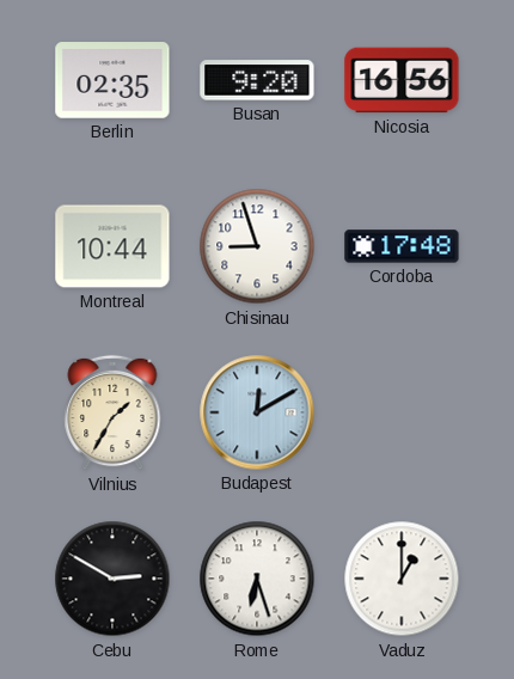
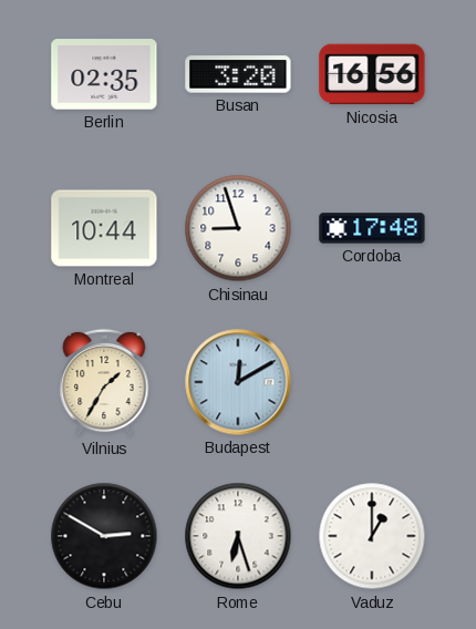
Busan: 9:20 -> 3:20
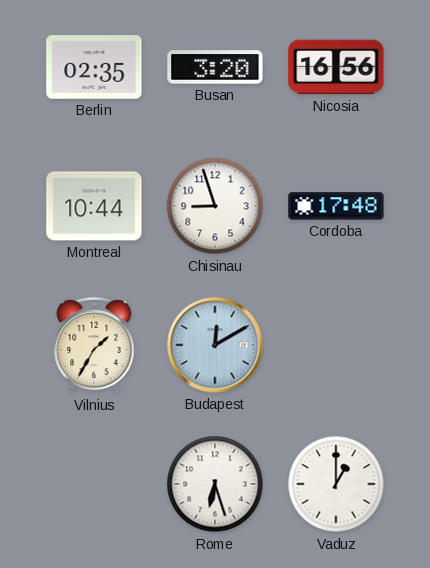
Cebu: 2:50 -> none
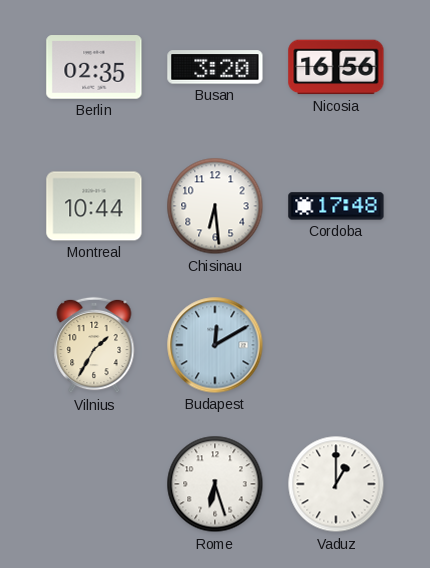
Chisinau: 8:57 -> 6:29
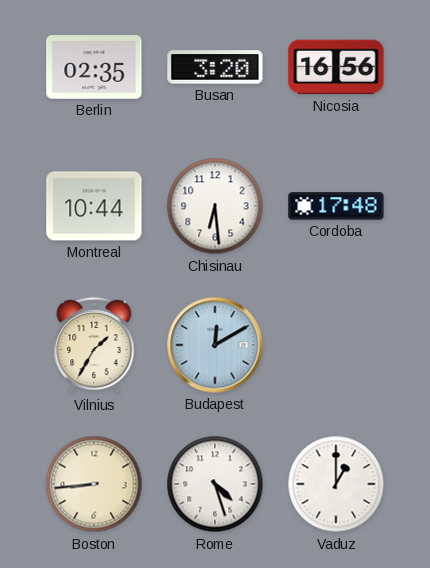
Boston: none -> 8:44
Rome: 6:27 -> 4:27
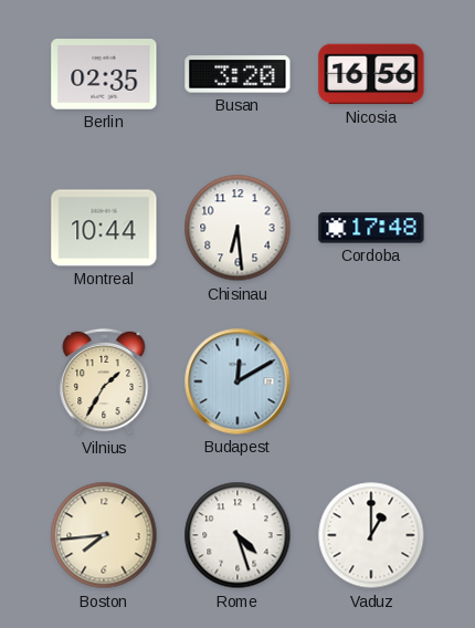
Boston: 8:44 -> 7:44
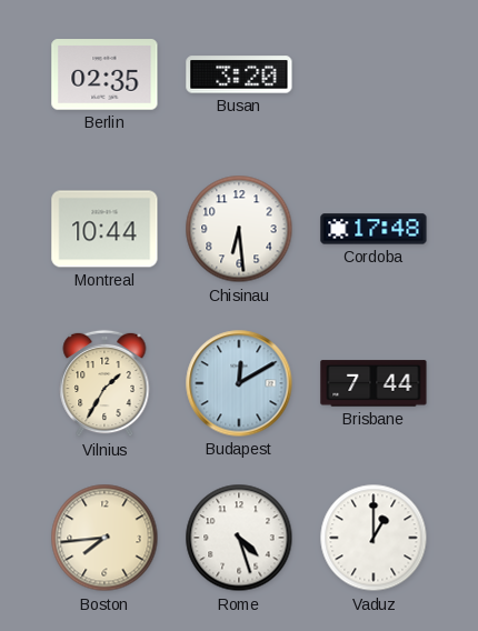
Nicosia: 16:56 -> none
Brisbane: none -> 7:44
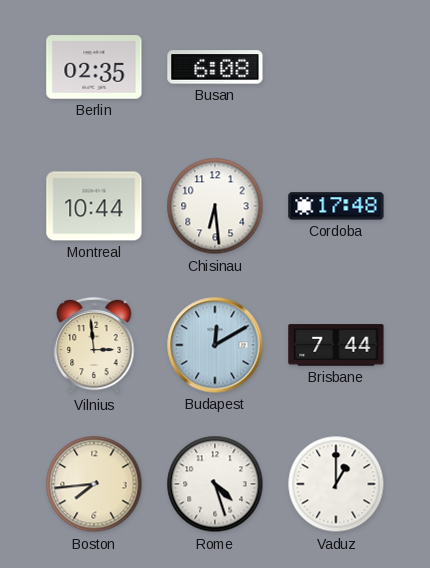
Busan: 3:20 -> 6:08
Vilnius: 1:35 -> 2:59
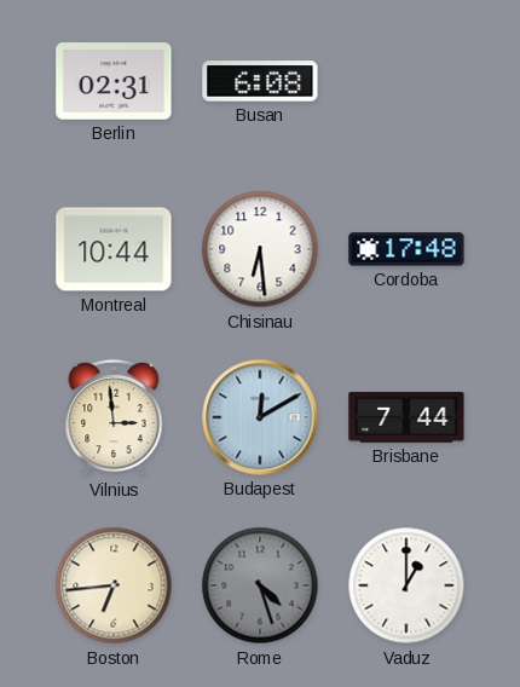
Berlin: 02:35 -> 02:31
Boston: 7:44 -> 6:44
Rome dial: white -> grey
